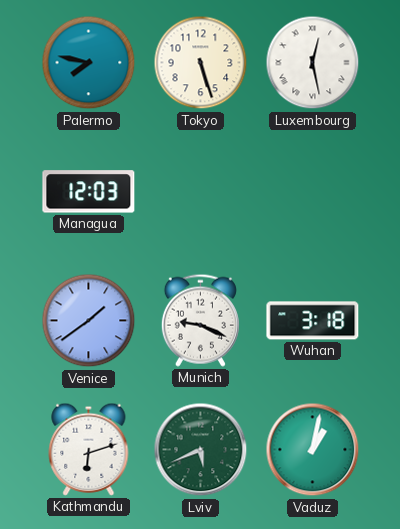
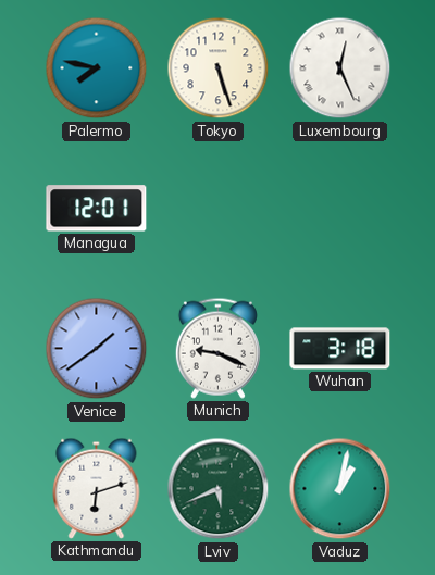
Luxembourg: 12:28 -> 12:26
Managua: 12:03 -> 12:01
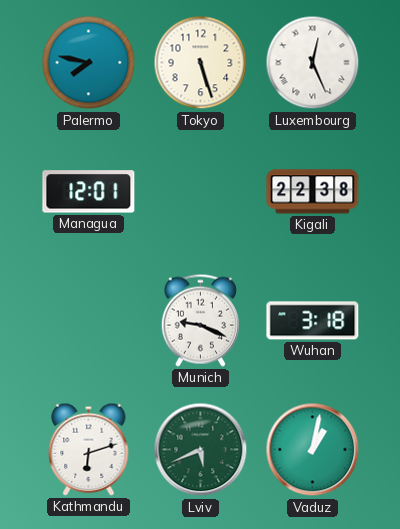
Kigali: none -> 22:38
Venice: 1:39 -> none
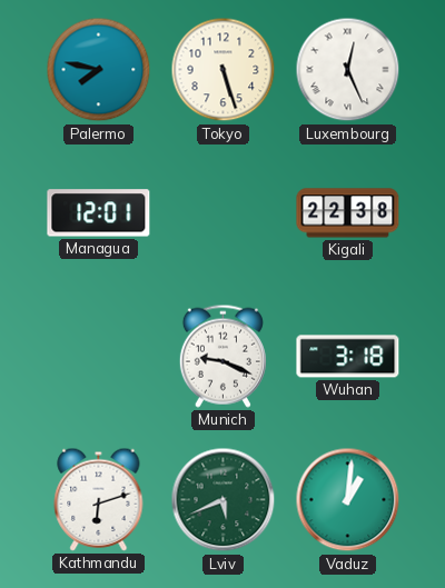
Vaduz: 1:02 -> 1:01
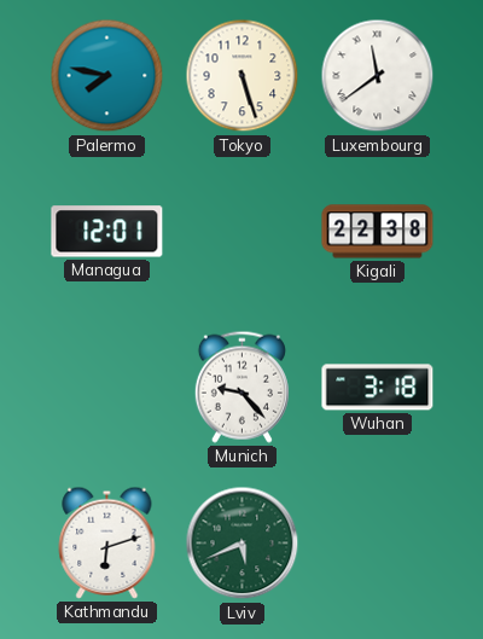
Luxembourg: 12:26 -> 11:39
Munich: 9:19 -> 9:23
Vaduz: 1:01 -> none
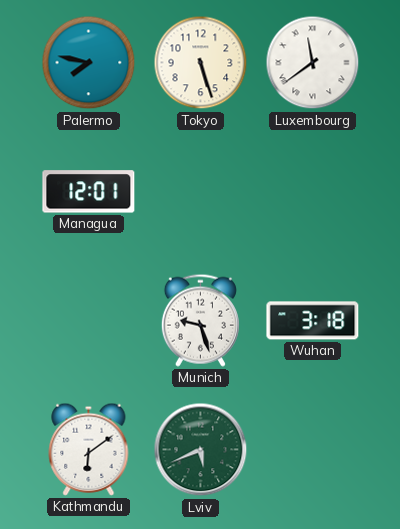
Kigali: 22:38 -> none
Munich: 9:23 -> 9:27
Kathmandu: 6:12 -> 6:09
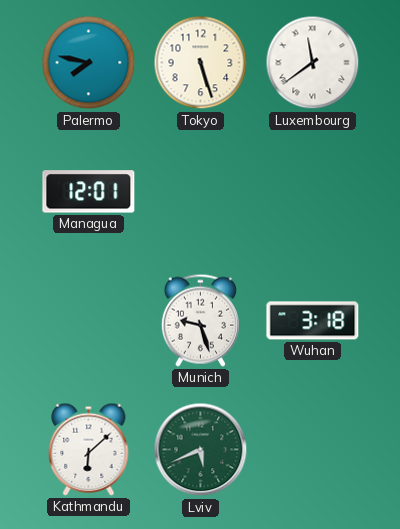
Kathmandu: 6:09 -> 6:08
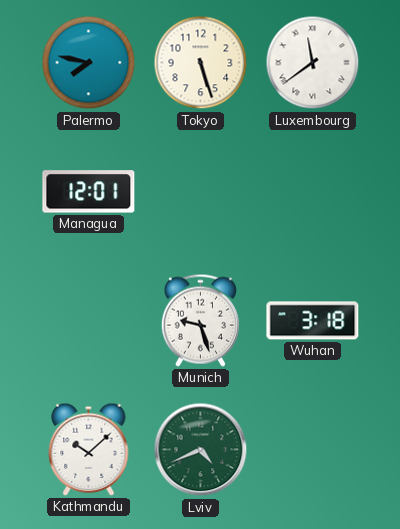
Kathmandu: 6:08 -> 10:08
Lviv: 5:41 -> 4:41
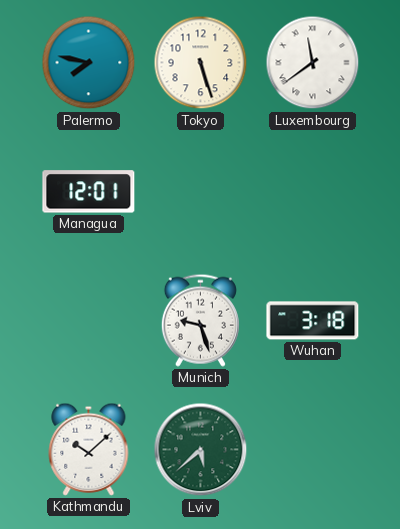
Lviv: 4:41 -> 5:38
